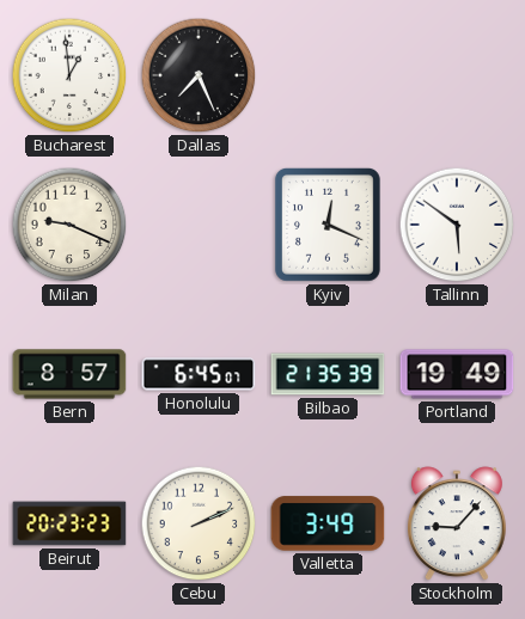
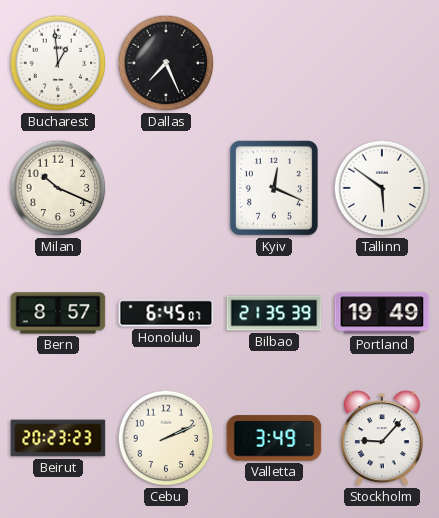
Milan: 9:19 -> 10:19
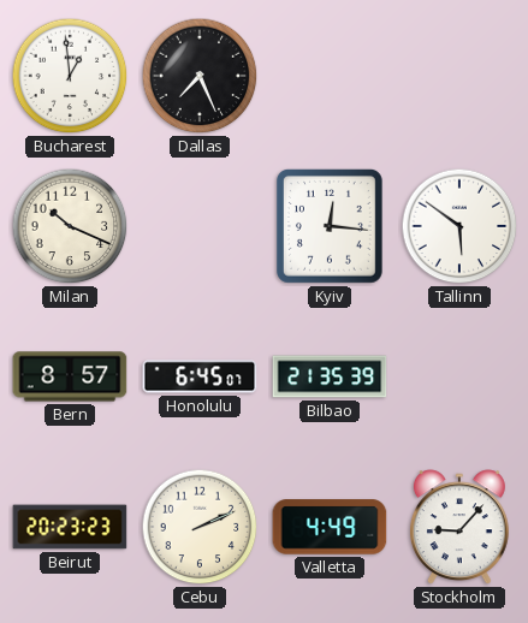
Kyiv: 12:19 -> 12:16
Portland: 19:49 -> none
Valletta: 3:49 -> 4:49
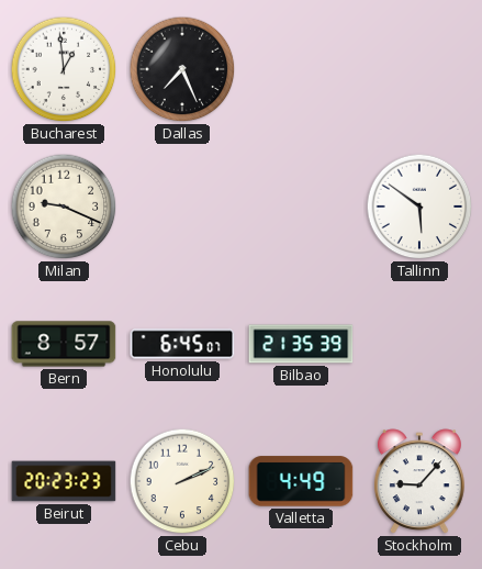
Milan: 10:19 -> 9:19
Kyiv: 12:16 -> none
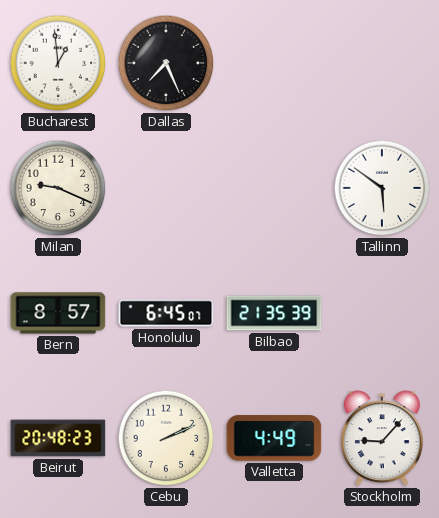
Beirut: 20:23 -> 20:48
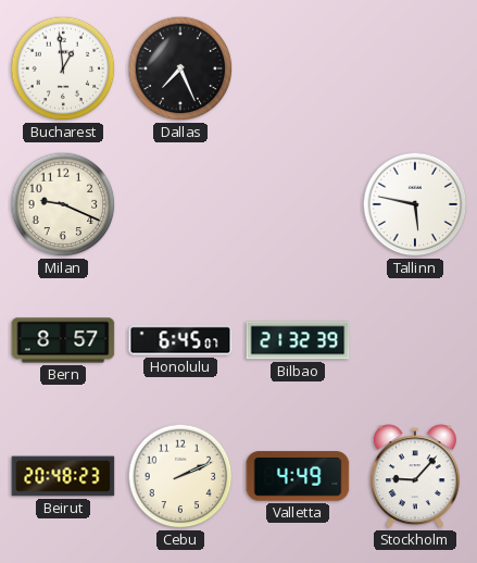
Tallinn: 5:51 -> 5:47
Bilbao: 21:35 -> 21:32
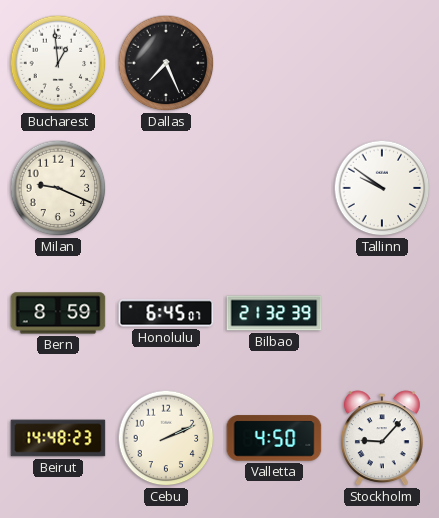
Tallinn: 5:47 -> 9:51
Bern: 8:57 -> 8:59
Beirut: 20:48 -> 14:48
Valletta: 4:49 -> 4:50
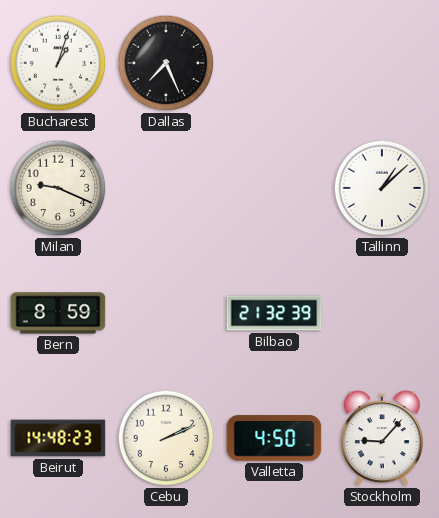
Bucharest: 12:59 -> 1:03
Tallinn: 9:51 -> 1:08
Honolulu: 6:45 -> none
